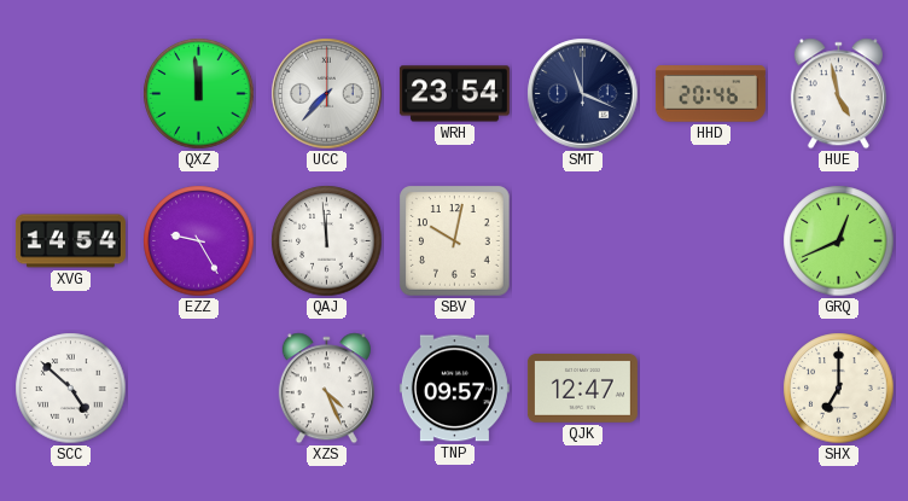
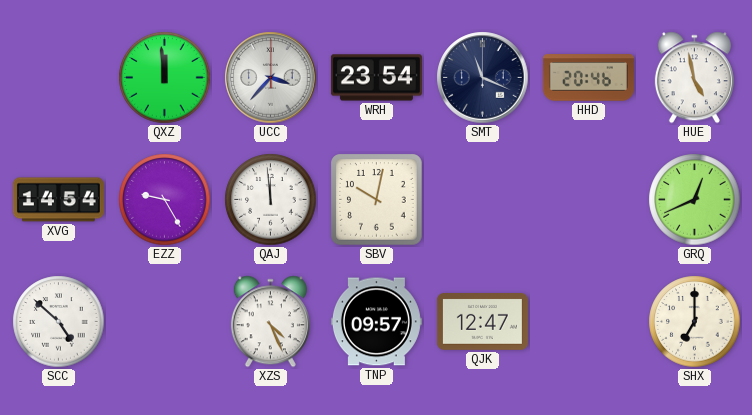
UCC: 7:37 -> 3:37
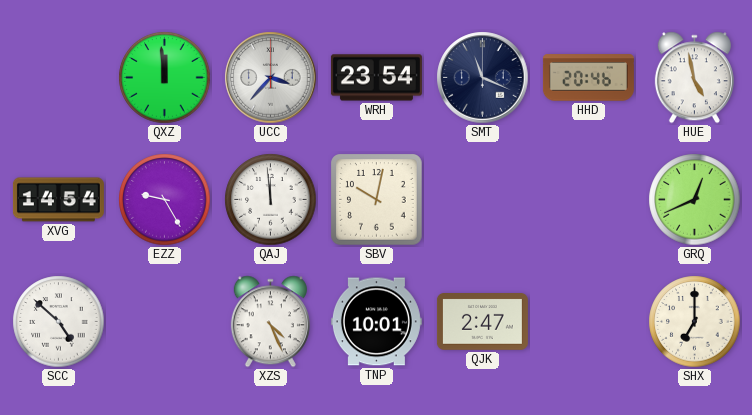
TNP: 09:57 -> 10:01
QJK: 12:47 -> 2:47
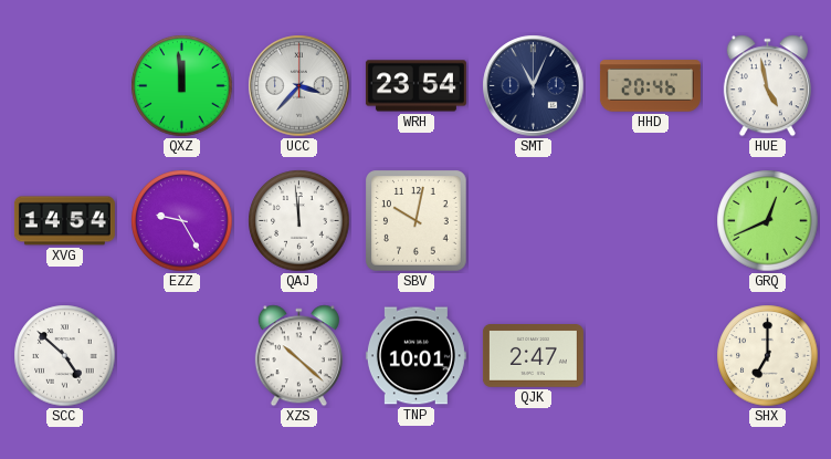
SMT: 11:19 -> 11:04
XZS: 4:26 -> 10:22
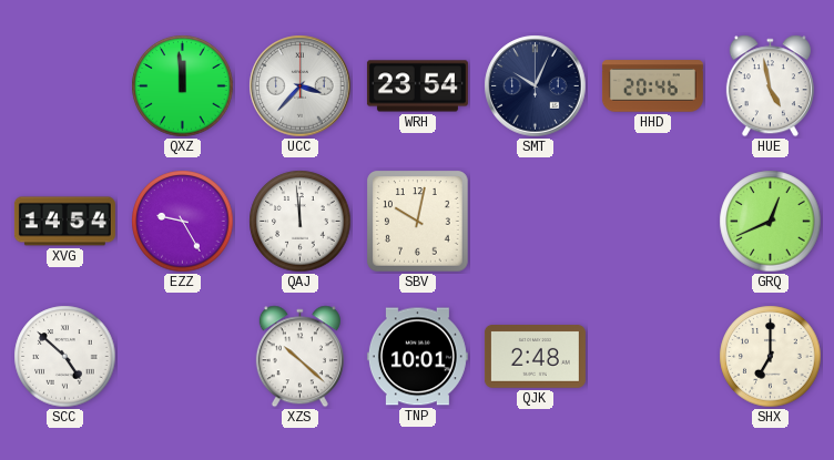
SMT: 11:04 -> 10:04
QJK: 2:47 -> 2:48
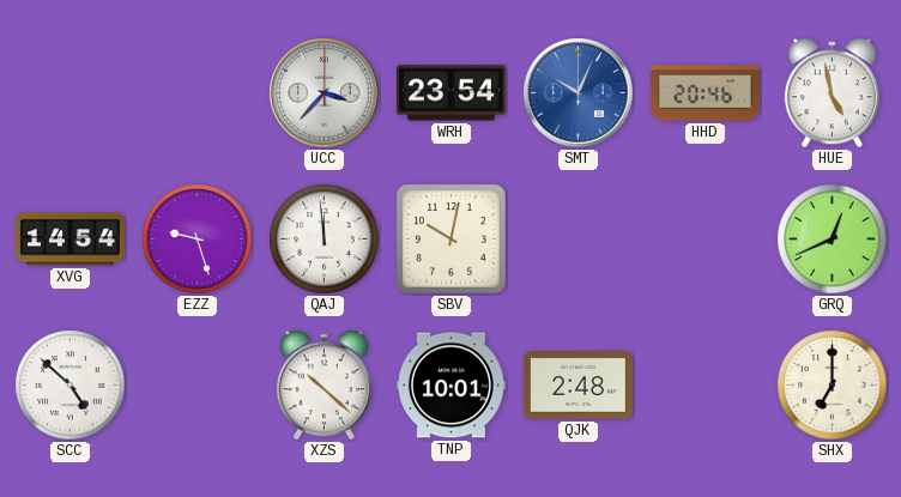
QXZ: 11:59 -> none
SMT dial: navy -> blue
EZZ: 9:25 -> 9:27
